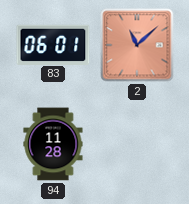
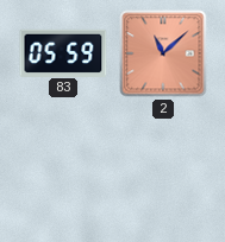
83: 06:01 -> 05:59
94: 11:28 -> none
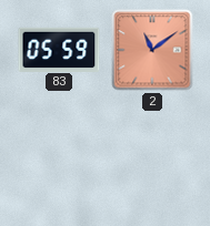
2: 11:08 -> 11:09
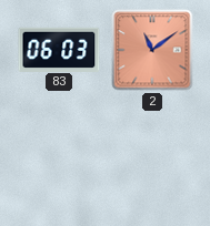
83: 05:59 -> 06:03
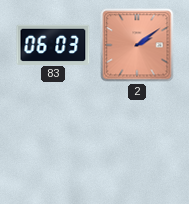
2: 11:09 -> 2:09
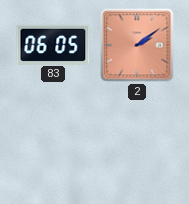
83: 06:03 -> 06:05
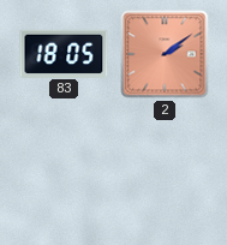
83: 06:05 -> 18:05
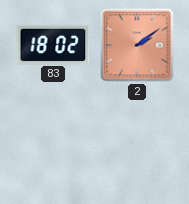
83: 18:05 -> 18:02
